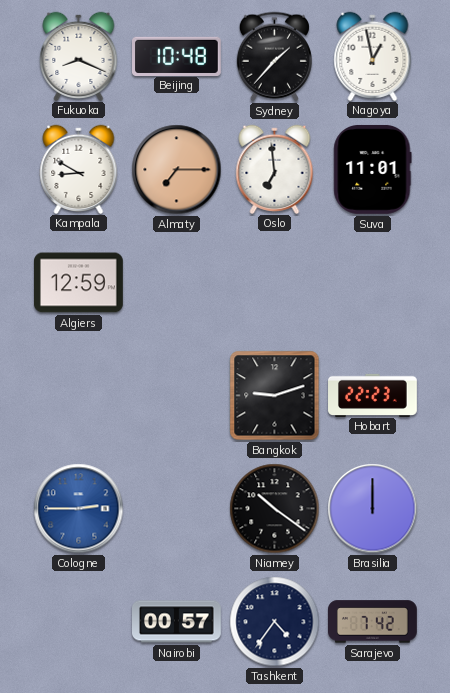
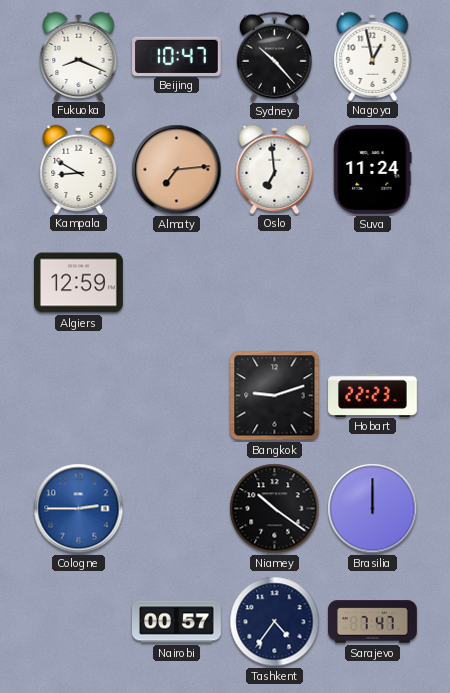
Beijing: 10:48 -> 10:47
Sydney: 1:37 -> 10:23
Almaty: 7:15 -> 7:14
Suva: 11:01 -> 11:24
Sarajevo: 7:42 -> 7:47
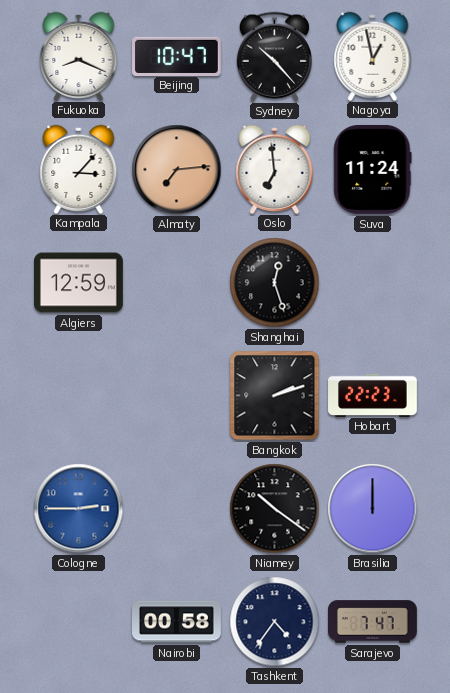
Kampala: 8:50 -> 3:07
Shanghai: none -> 12:27
Bangkok: 9:12 -> 2:12
Nairobi: 00:57 -> 00:58
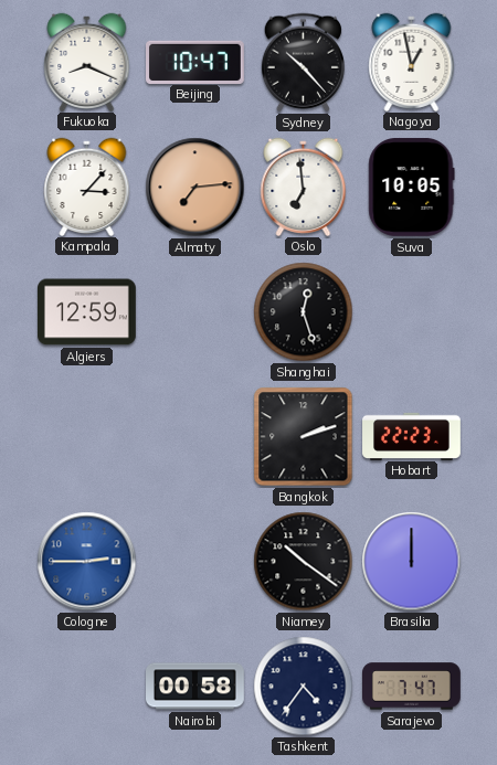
Suva: 11:24 -> 10:05
